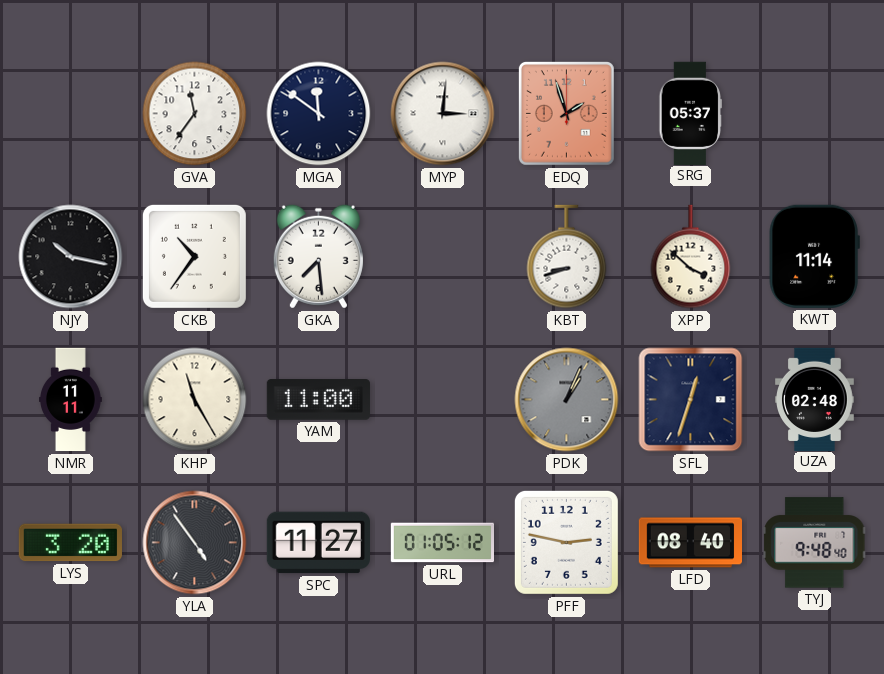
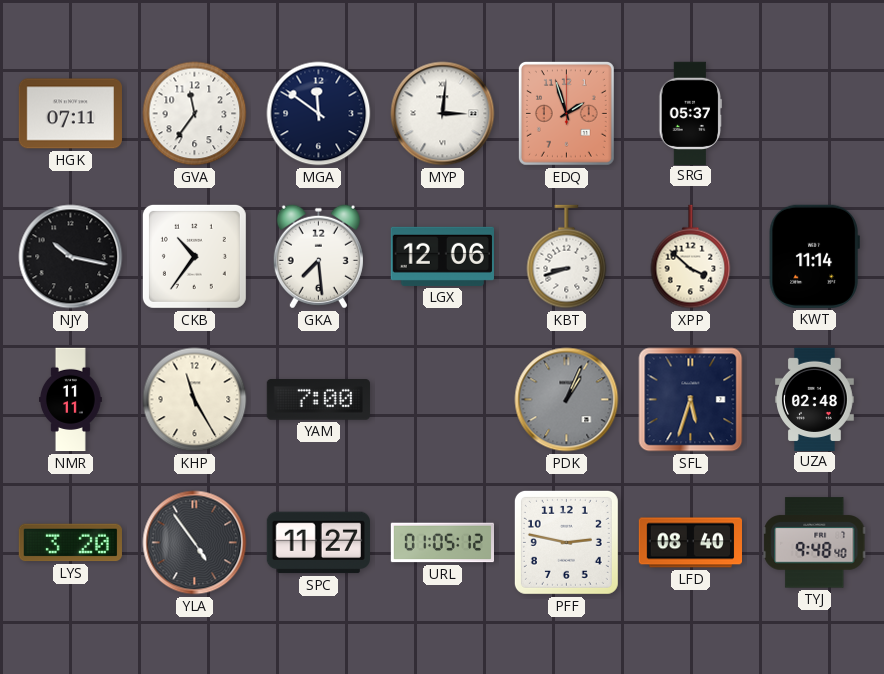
HGK: none -> 07:11
LGX: none -> 12:06
YAM: 11:00 -> 7:00
SFL: 12:33 -> 5:33
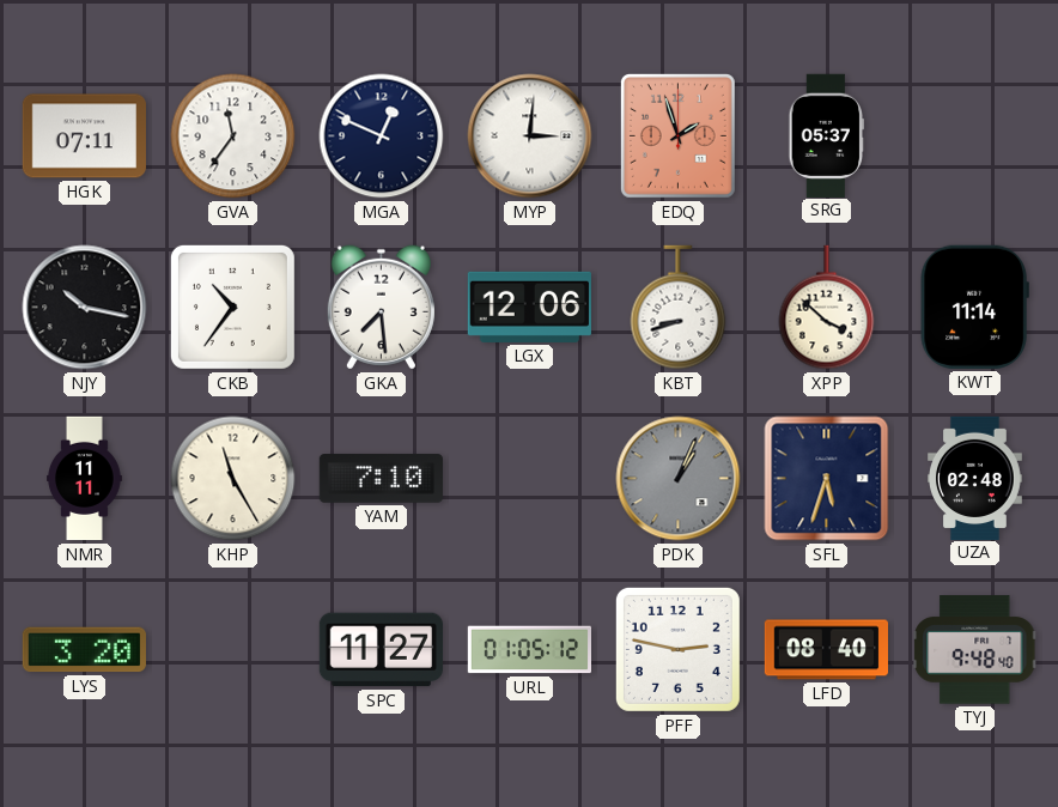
MGA: 11:51 -> 12:49
YAM: 7:00 -> 7:10
YLA: 4:54 -> none
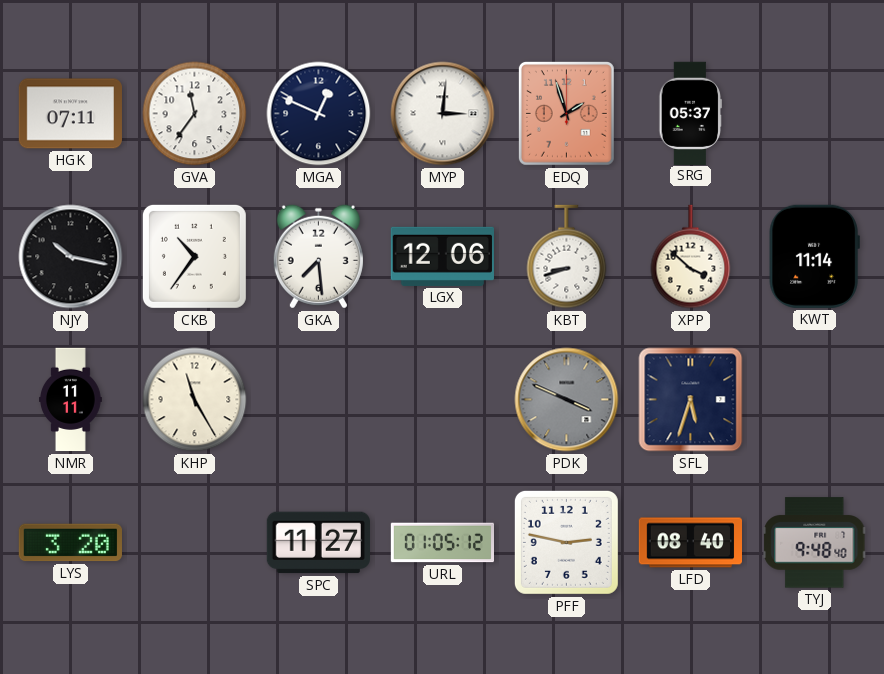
YAM: 7:10 -> none
PDK: 1:04 -> 3:49
UZA: 02:48 -> none
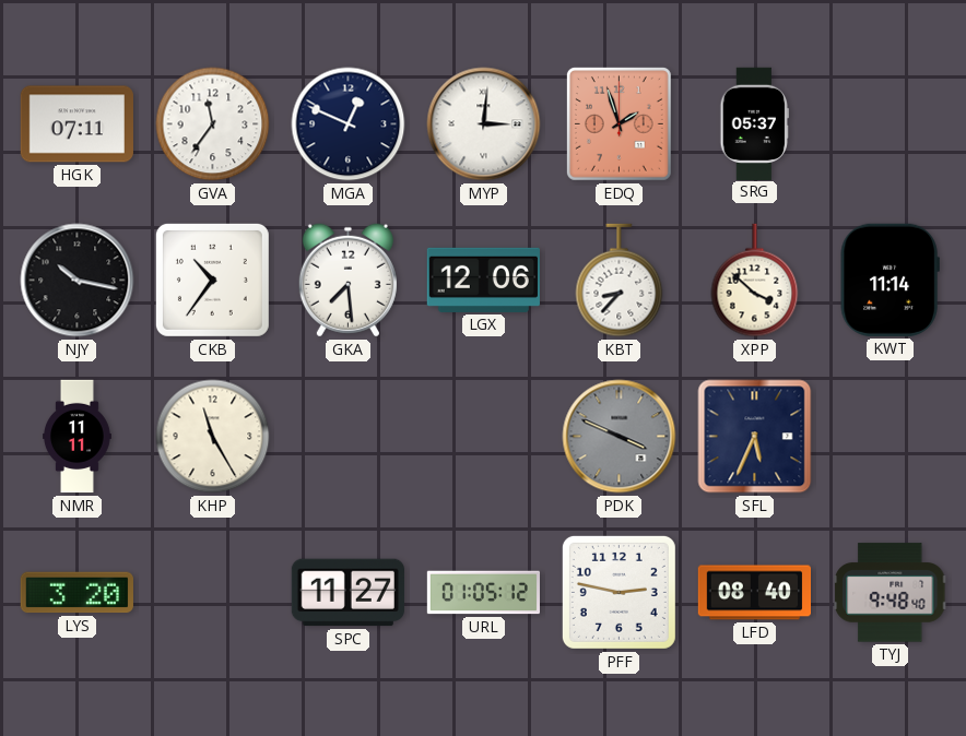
KBT: 8:42 -> 8:37
SFL: 5:33 -> 5:34
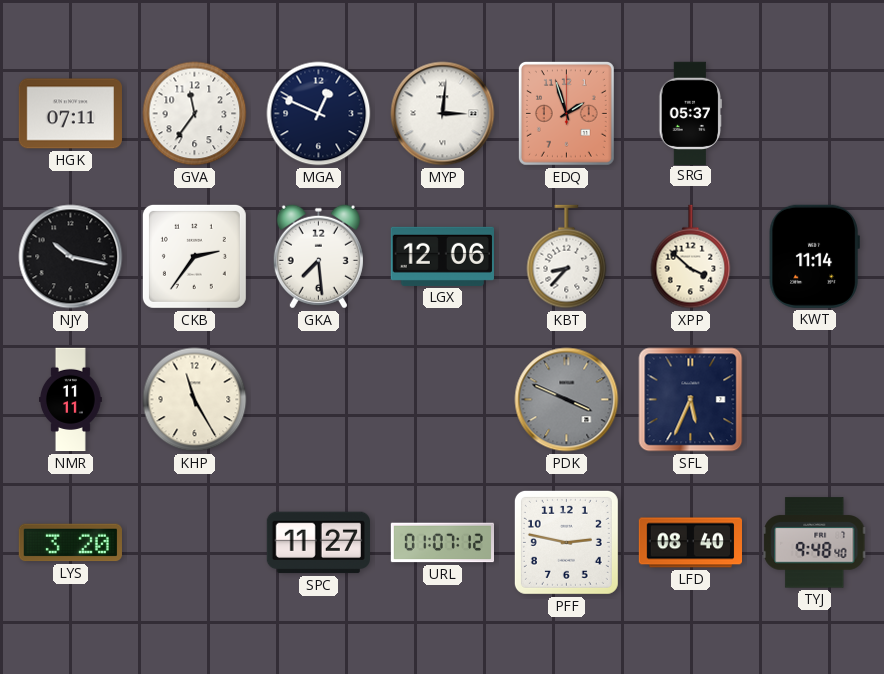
CKB: 10:36 -> 2:36
URL: 01:05 -> 01:07
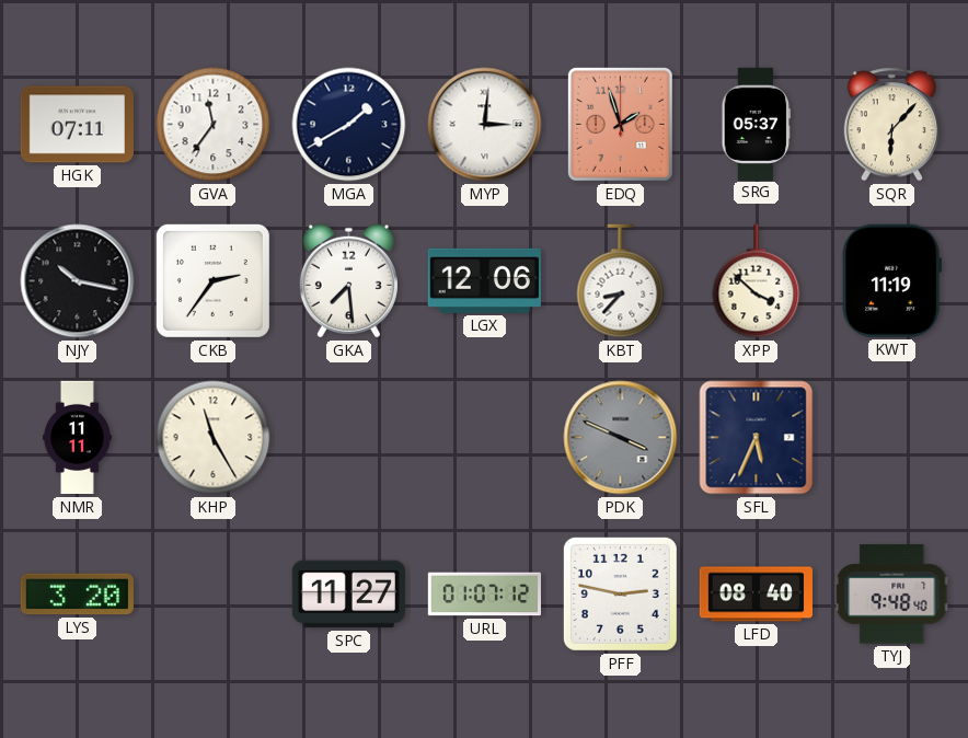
MGA: 12:49 -> 1:40
SQR: none -> 6:07
KWT: 11:14 -> 11:19
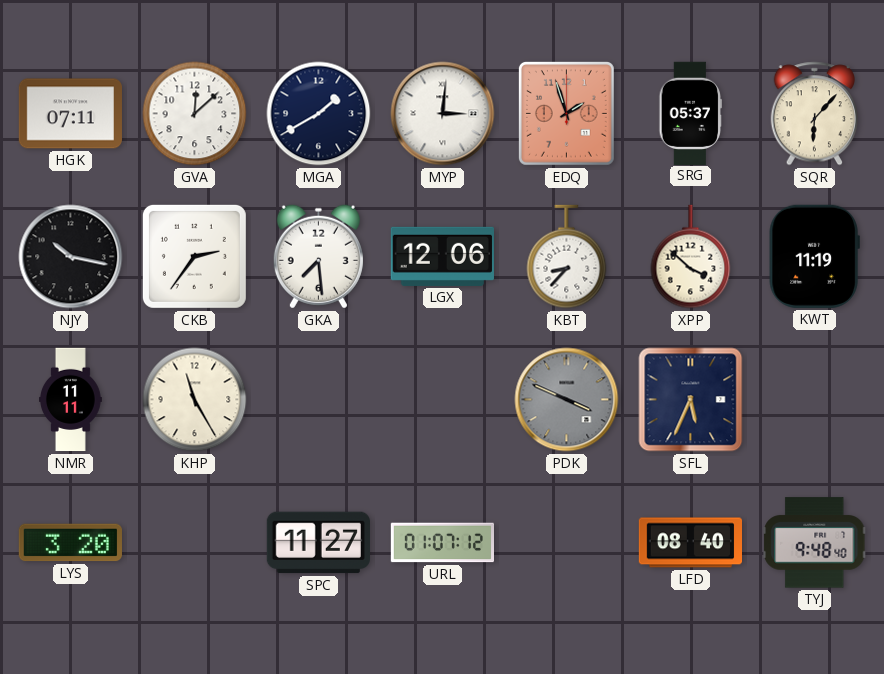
GVA: 11:36 -> 12:08
PFF: 2:47 -> none
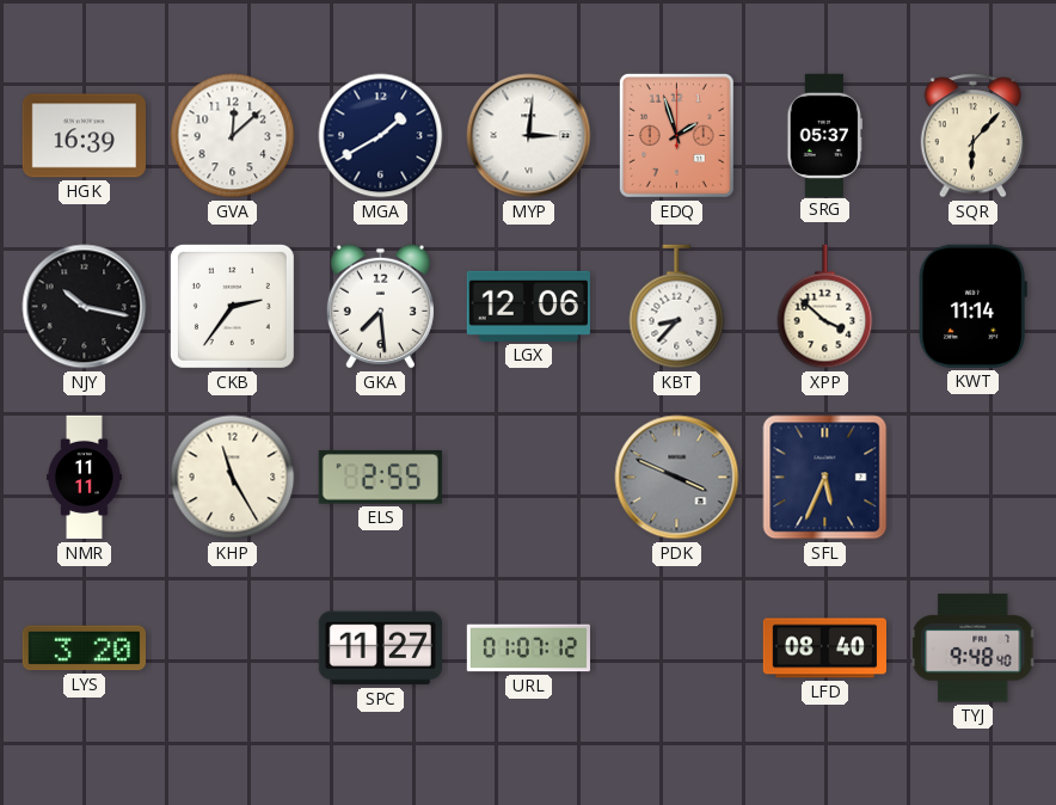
HGK: 07:11 -> 16:39
KWT: 11:19 -> 11:14
ELS: none -> 2:55
